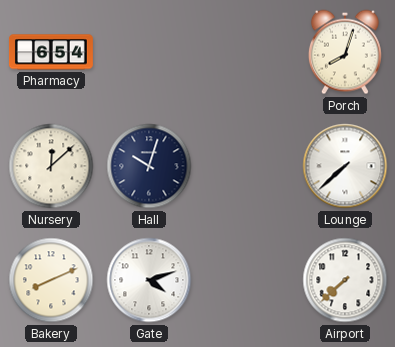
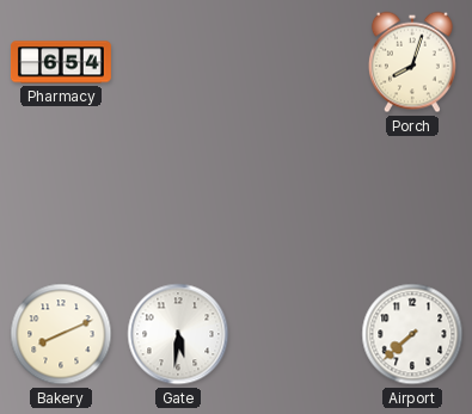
Nursery: 12:08 -> none
Hall: 10:03 -> none
Lounge: 7:38 -> none
Gate: 4:12 -> 5:31
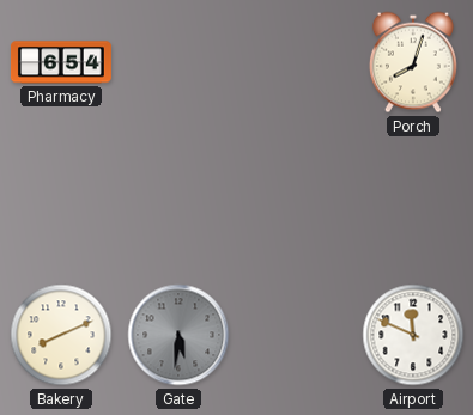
Gate dial: white -> grey
Airport: 7:38 -> 11:49
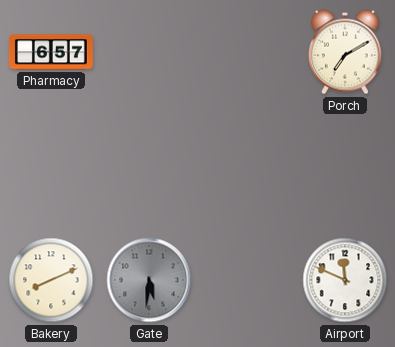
Pharmacy: 6:54 -> 6:57
Porch: 8:03 -> 7:10
